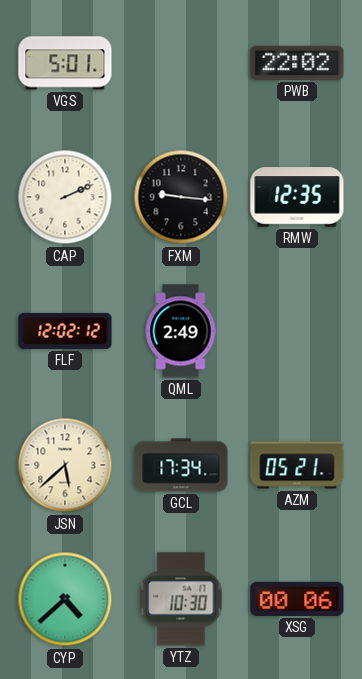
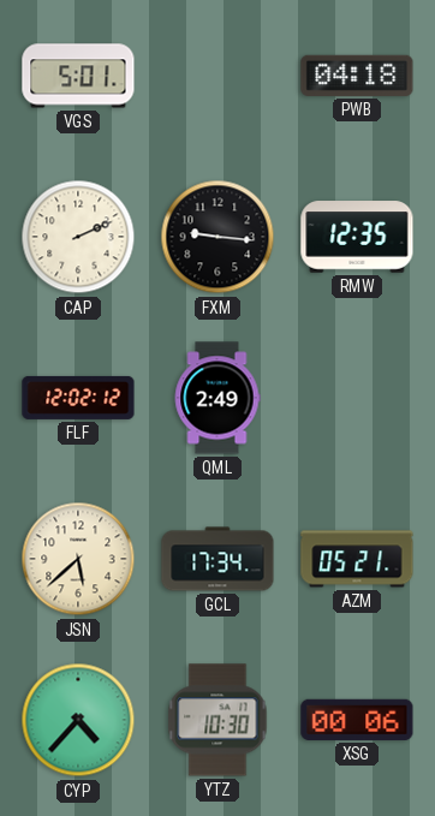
PWB: 22:02 -> 04:18
CYP: 4:38 -> 4:37
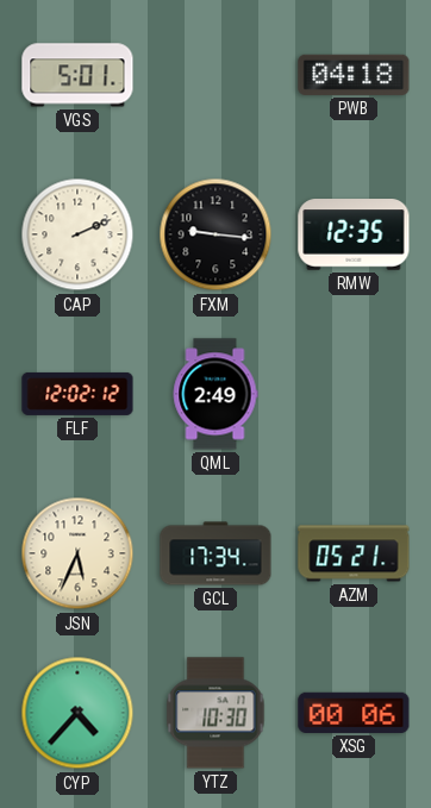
JSN: 5:38 -> 5:34
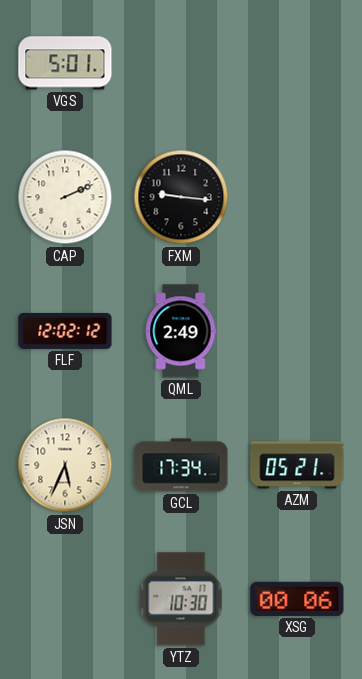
PWB: 04:18 -> none
RMW: 12:35 -> none
CYP: 4:37 -> none
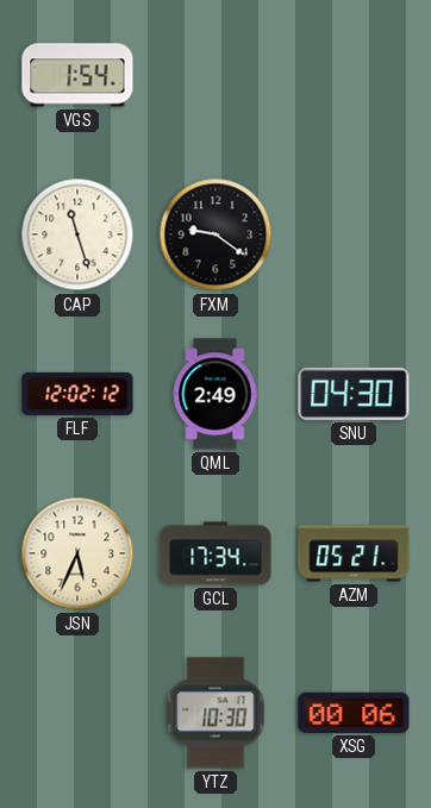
VGS: 5:01 -> 1:54
CAP: 2:11 -> 11:27
FXM: 9:16 -> 9:21
SNU: none -> 04:30
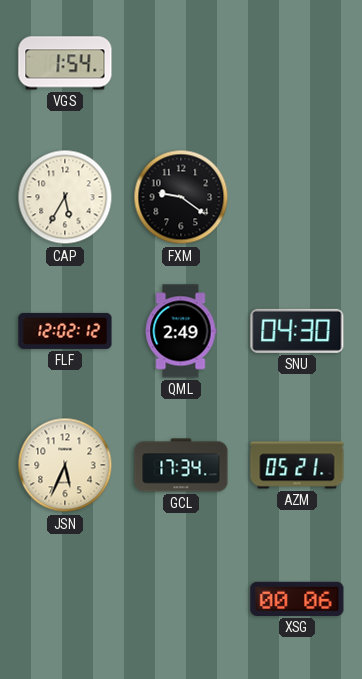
CAP: 11:27 -> 5:35
YTZ: 10:30 -> none
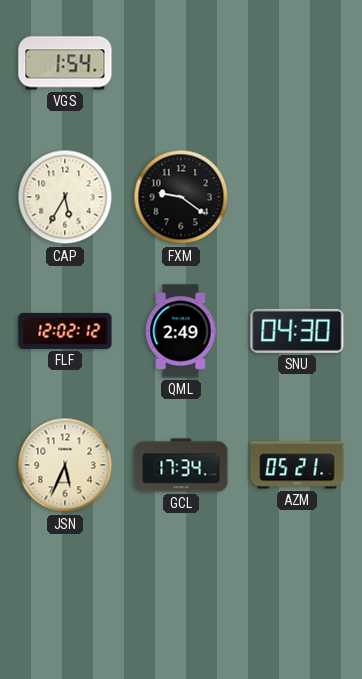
XSG: 00:06 -> none
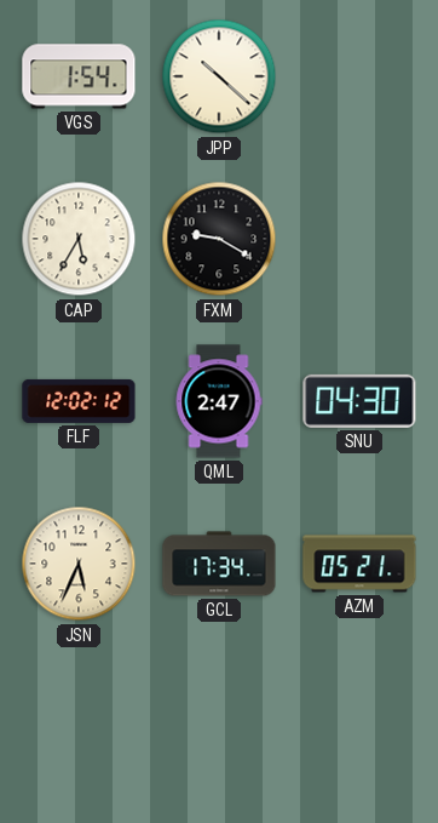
JPP: none -> 10:22
FXM: 9:21 -> 9:20
QML: 2:49 -> 2:47
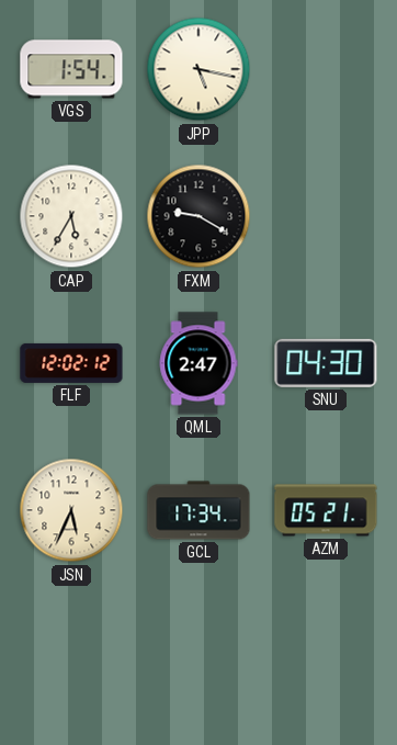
JPP: 10:22 -> 5:17
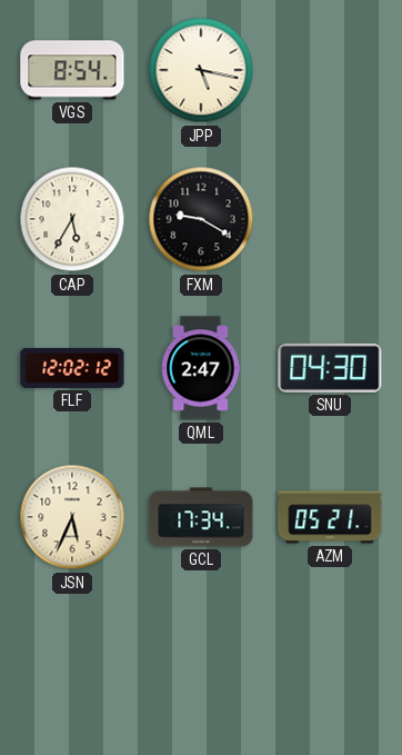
VGS: 1:54 -> 8:54
